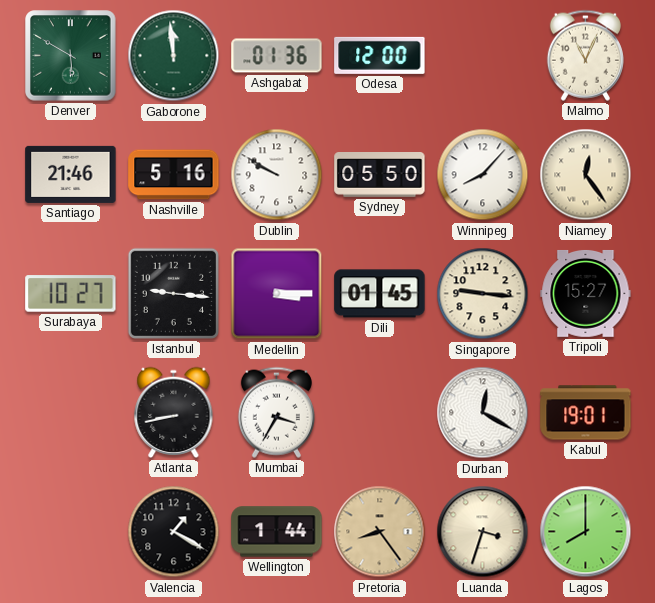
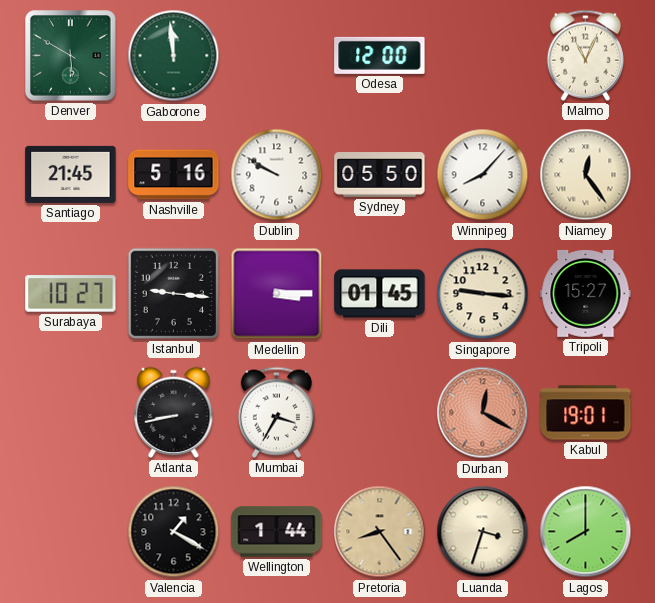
Ashgabat: 01:36 -> none
Santiago: 21:46 -> 21:45
Durban dial: white -> salmon
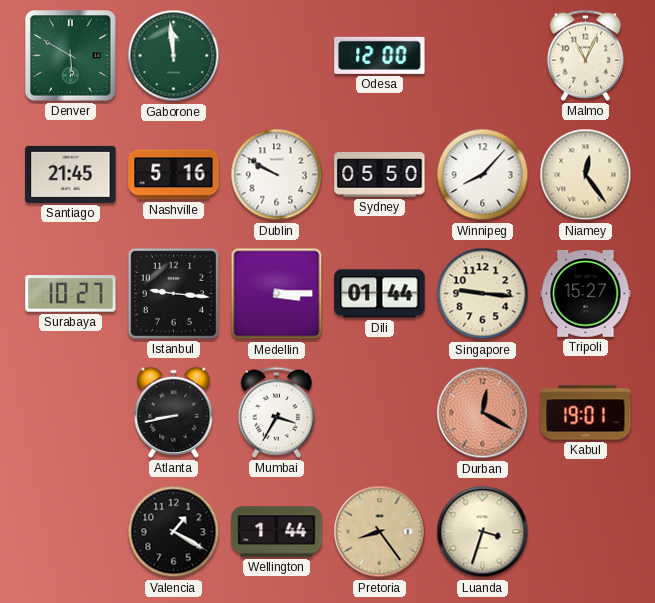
Dili: 01:45 -> 01:44
Lagos: 8:00 -> none
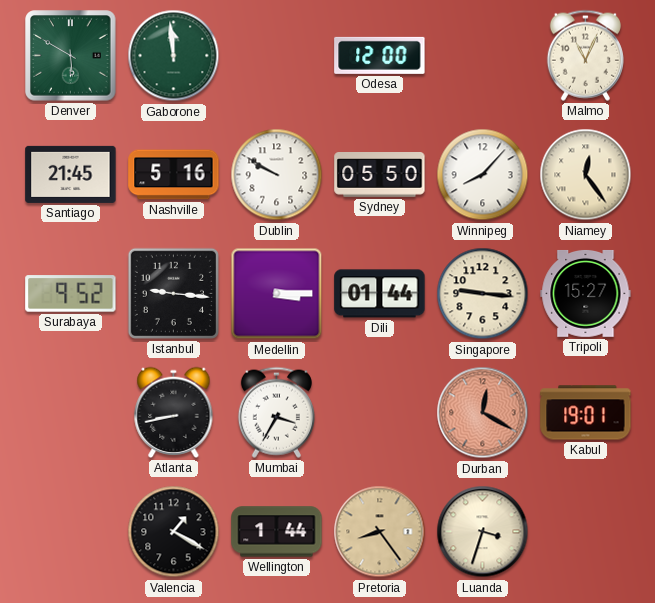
Surabaya: 10:27 -> 9:52
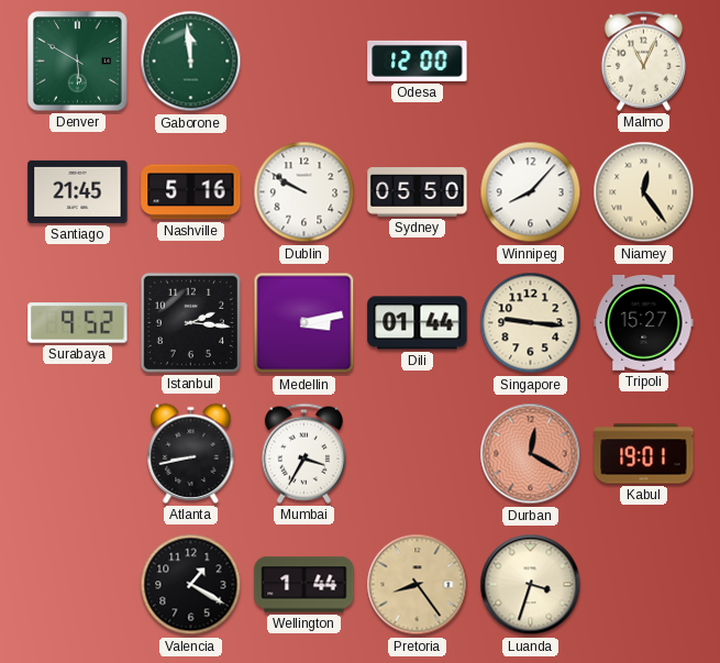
Istanbul: 9:16 -> 2:16
Medellin: 3:15 -> 3:13
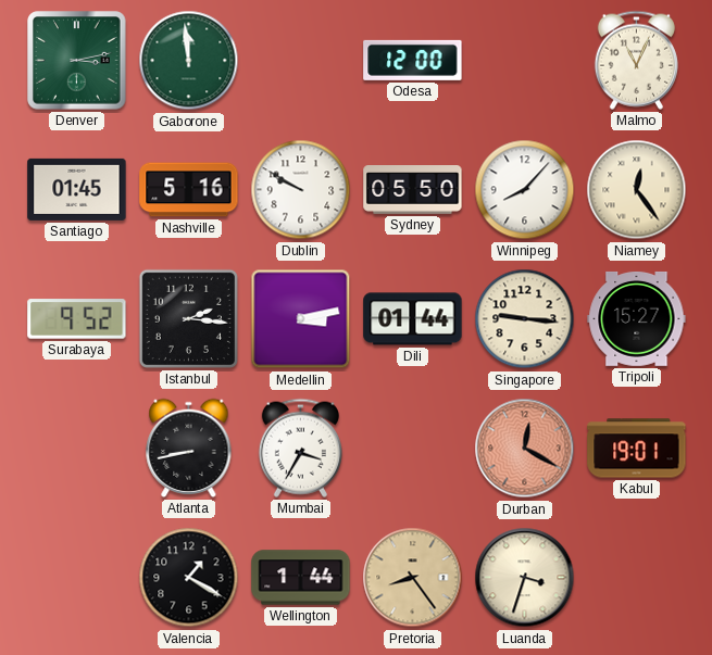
Denver: 5:50 -> 3:13
Santiago: 21:45 -> 01:45
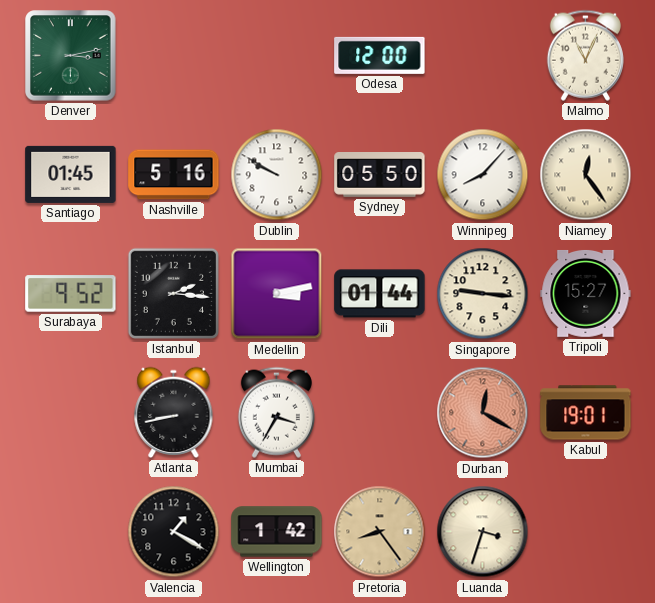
Gaborone: 11:59 -> none
Wellington: 1:44 -> 1:42
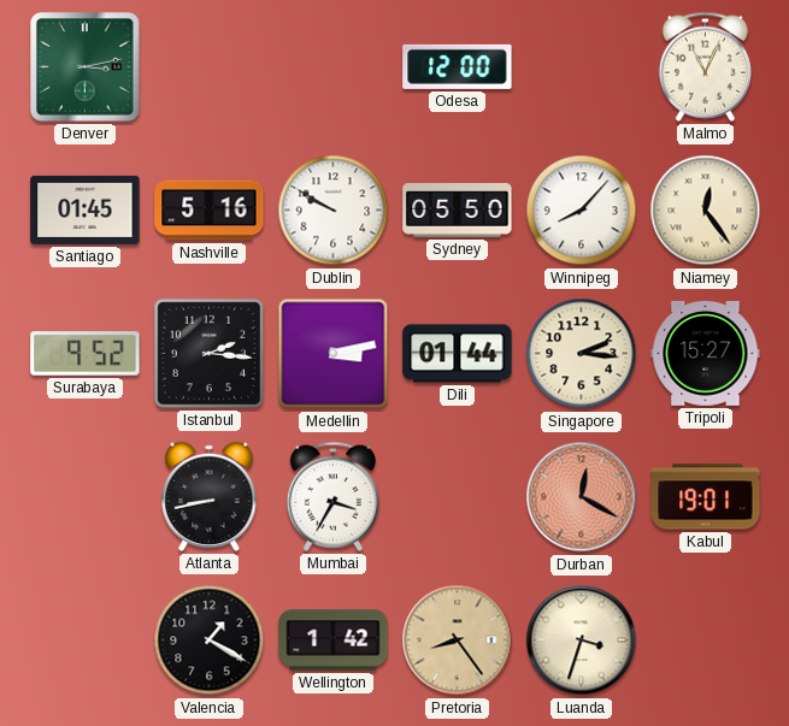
Singapore: 9:16 -> 2:16
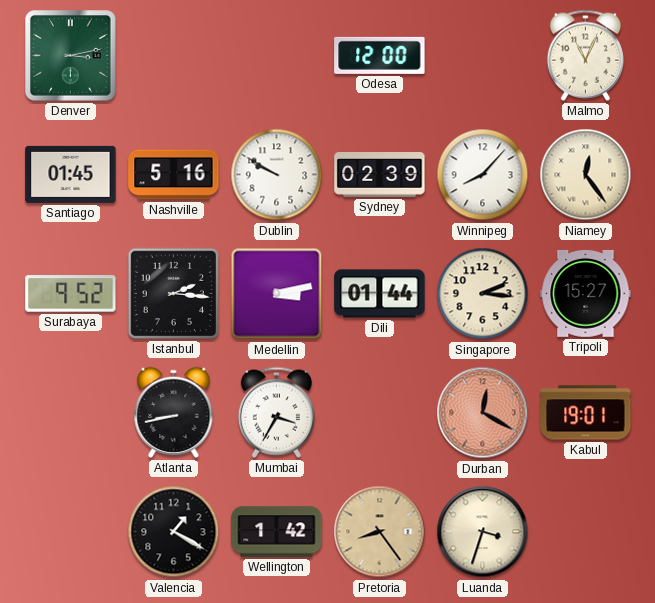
Sydney: 05:50 -> 02:39
